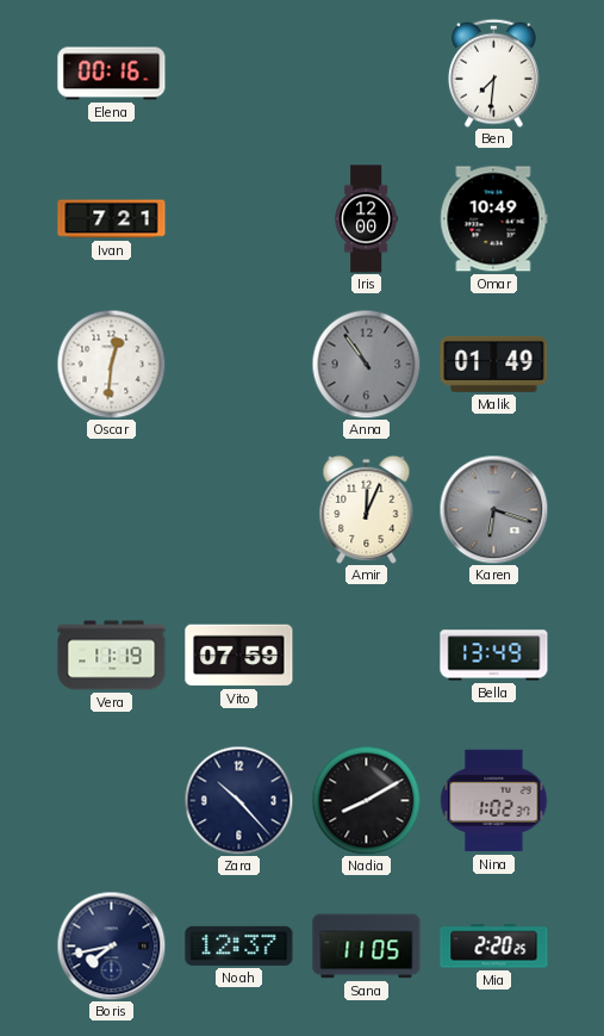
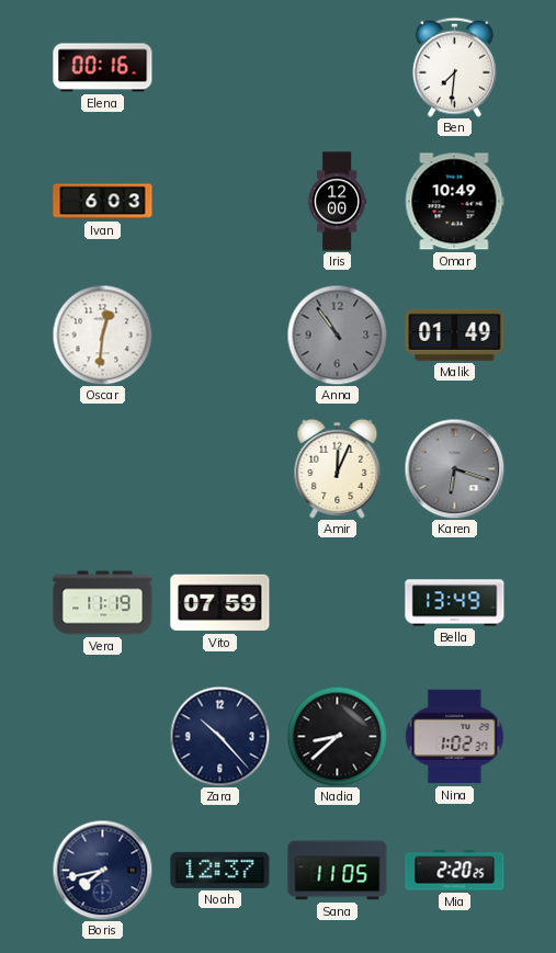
Ivan: 7:21 -> 6:03
Nadia: 8:10 -> 8:38
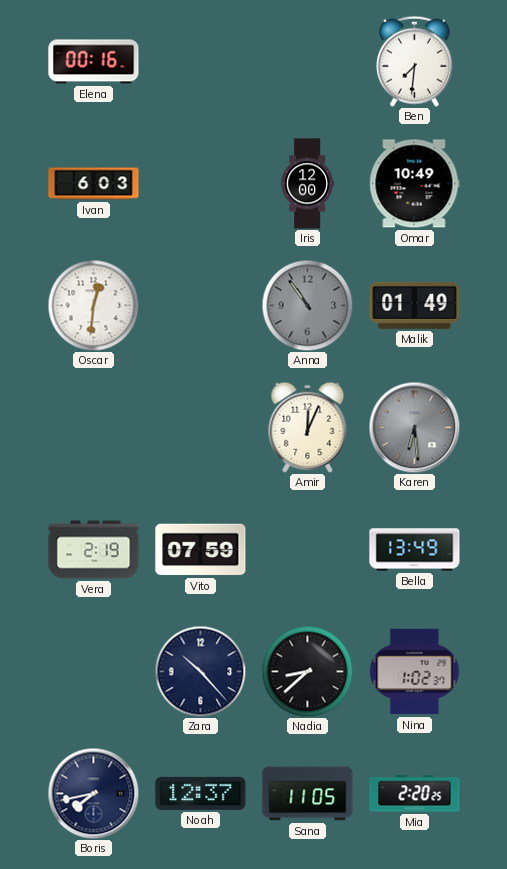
Karen: 6:18 -> 6:29
Vera: 11:19 -> 2:19
